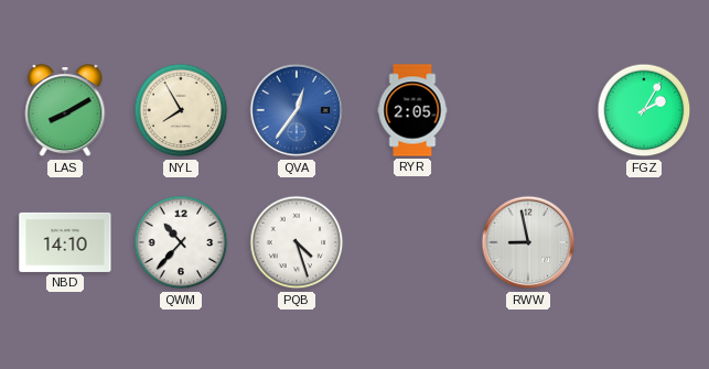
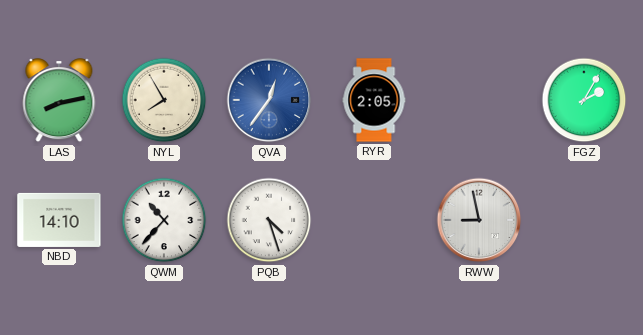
LAS: 8:10 -> 8:13
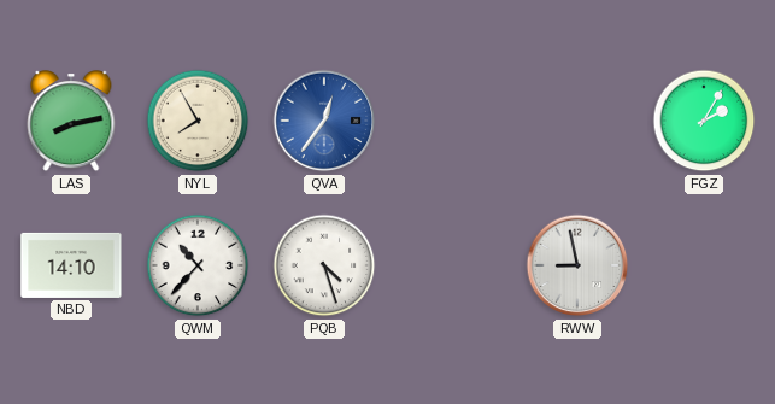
RYR: 2:05 -> none
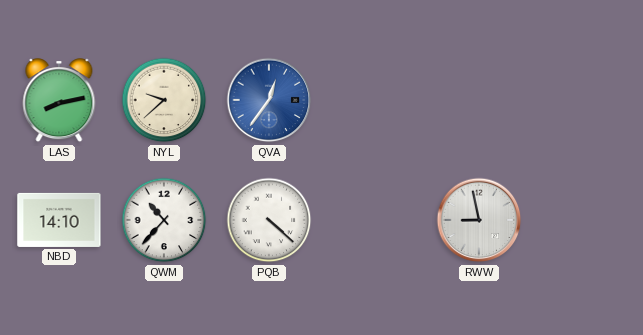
NYL: 7:55 -> 9:38
FGZ: 2:05 -> none
PQB: 4:27 -> 4:22
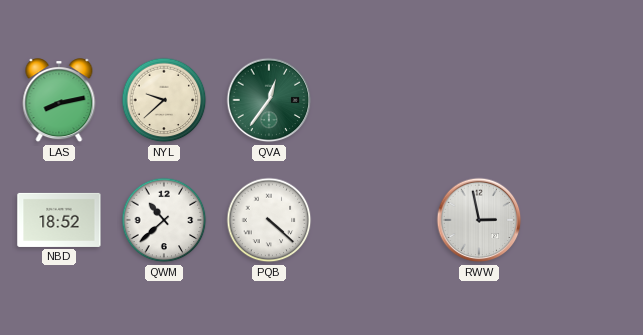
QVA dial: blue -> green
NBD: 14:10 -> 18:52
QWM: 10:37 -> 10:38
RWW: 8:58 -> 2:58
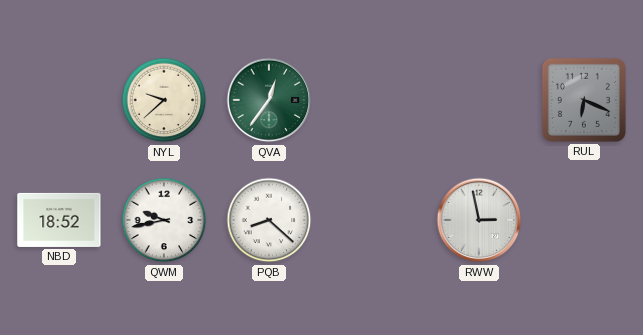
LAS: 8:13 -> none
RUL: none -> 6:19
QWM: 10:38 -> 9:43
PQB: 4:22 -> 8:22
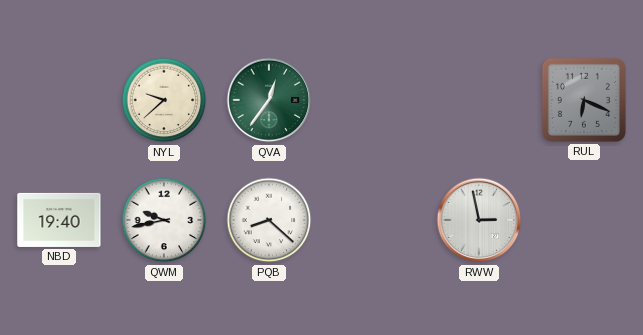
NBD: 18:52 -> 19:40
